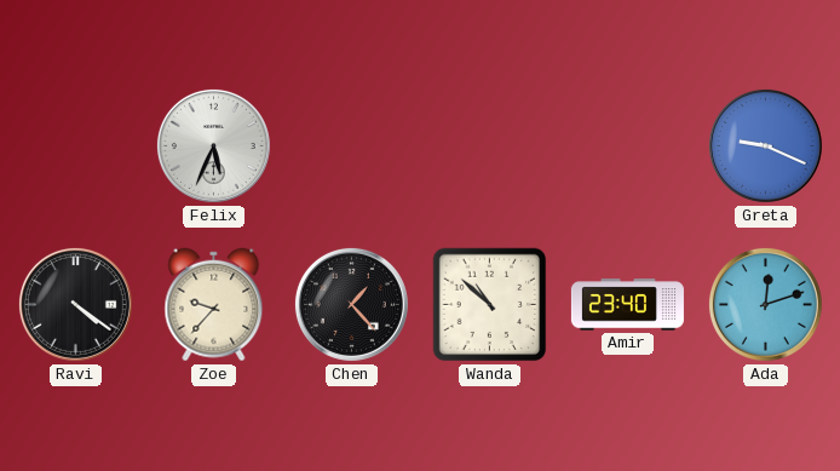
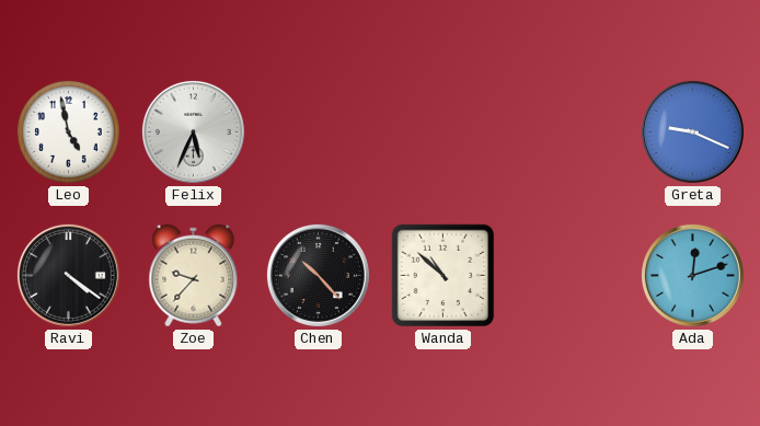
Leo: none -> 4:58
Chen: 1:23 -> 10:23
Amir: 23:40 -> none
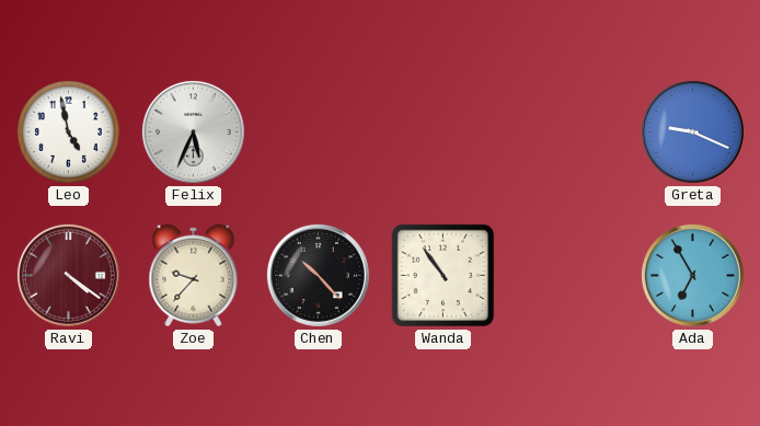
Ravi dial: black -> burgundy
Wanda: 10:52 -> 10:54
Ada: 12:12 -> 6:55
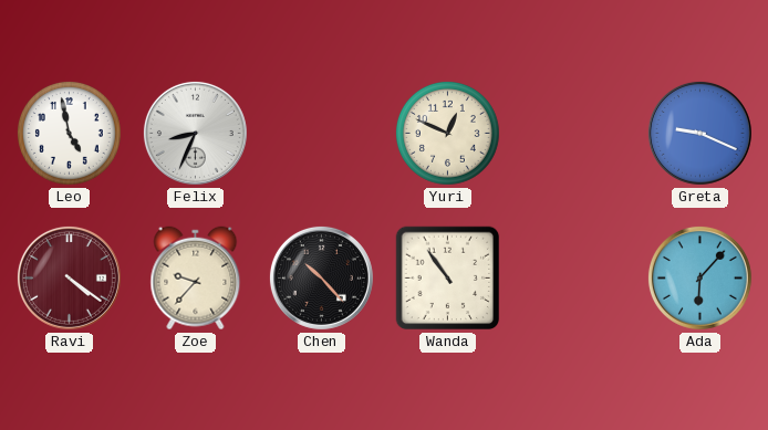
Felix: 5:34 -> 8:34
Yuri: none -> 12:49
Ada: 6:55 -> 6:07
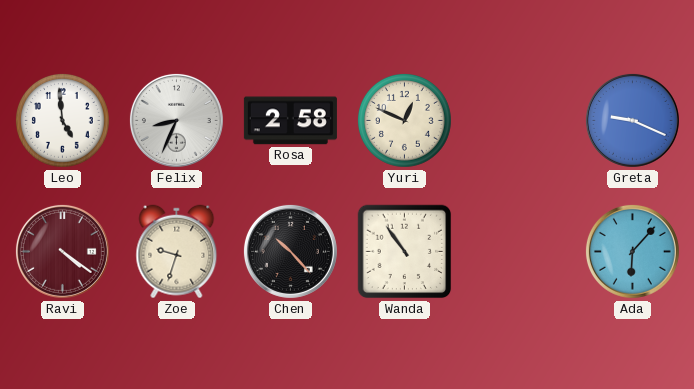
Leo: 4:58 -> 4:59
Rosa: none -> 2:58
Zoe: 9:37 -> 9:33
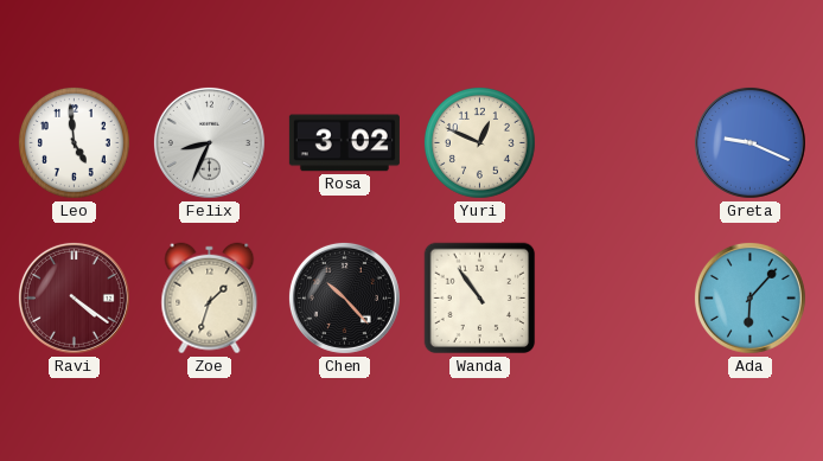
Rosa: 2:58 -> 3:02
Zoe: 9:33 -> 1:33
